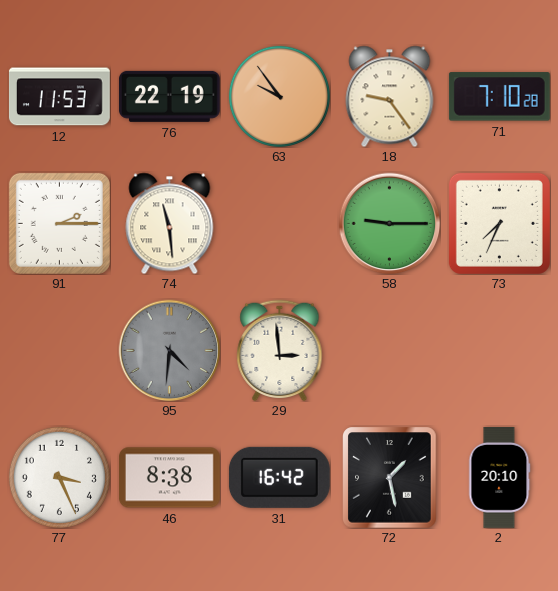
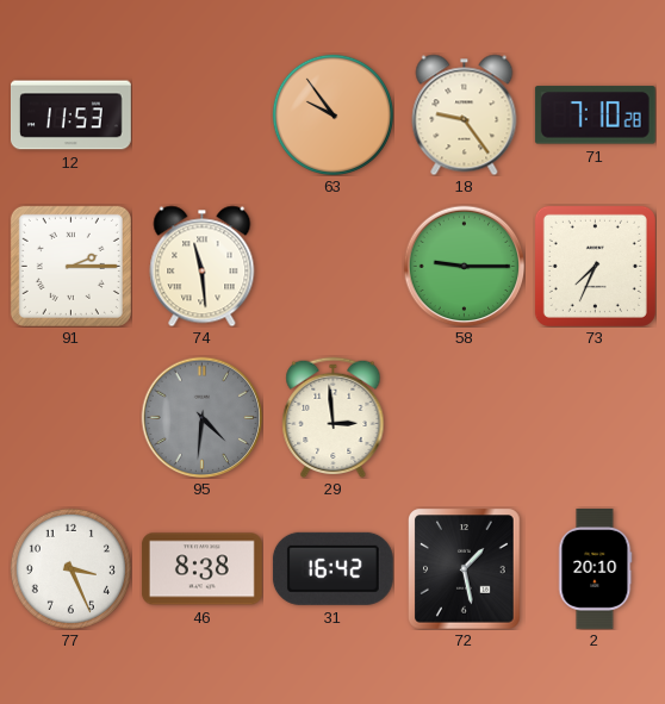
76: 22:19 -> none
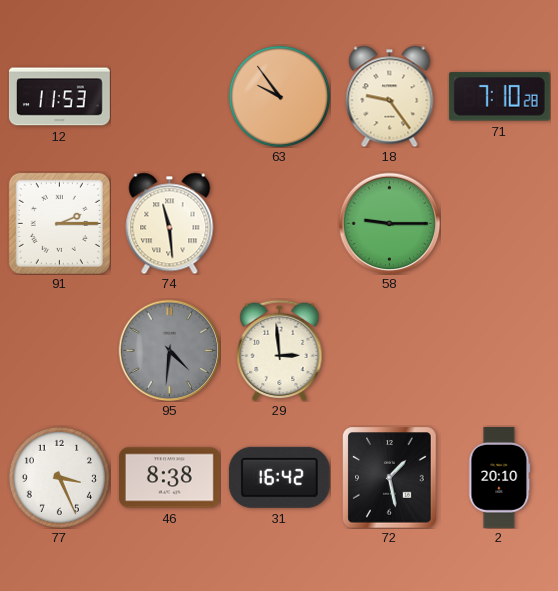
73: 7:34 -> none
